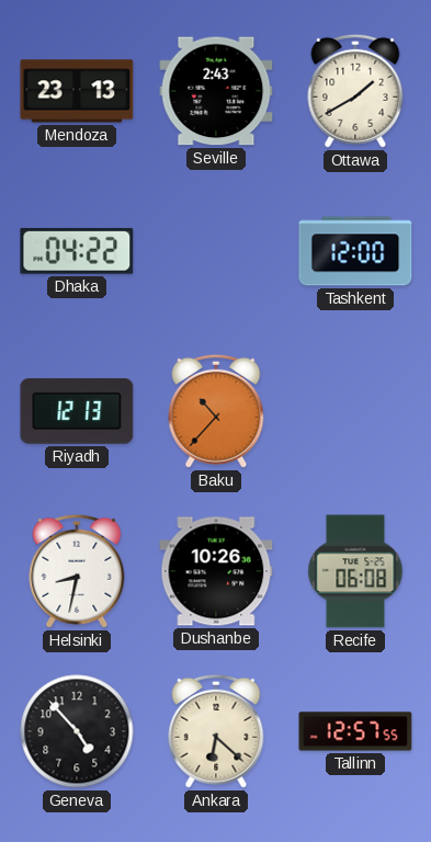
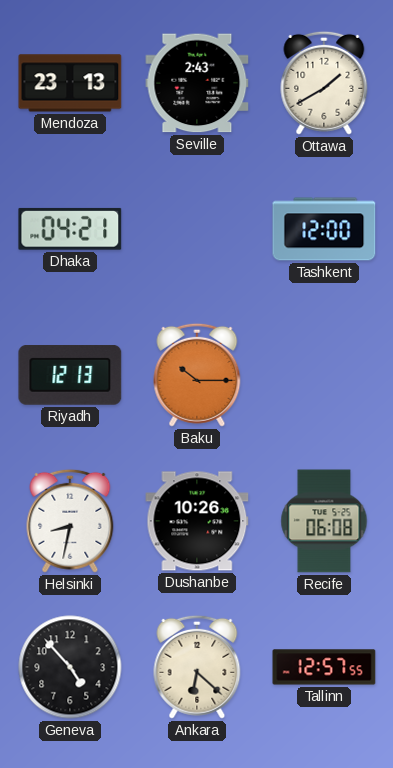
Dhaka: 04:22 -> 04:21
Baku: 10:37 -> 10:15
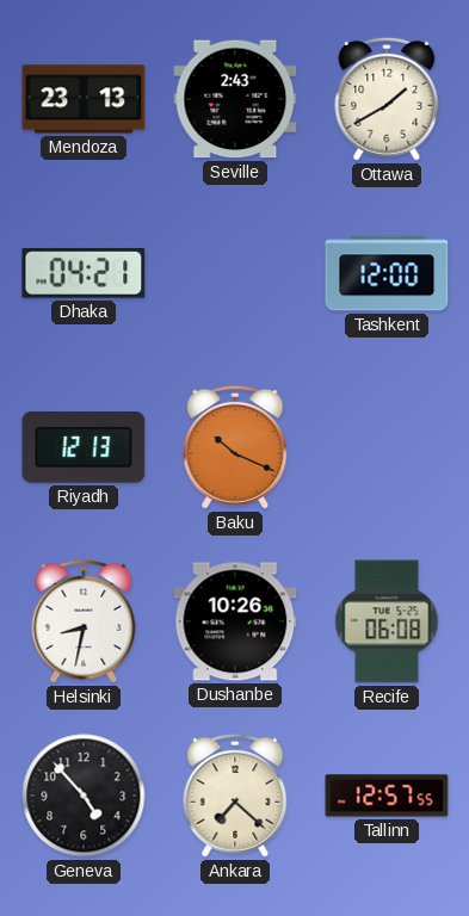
Baku: 10:15 -> 10:19
Ankara: 6:22 -> 7:22
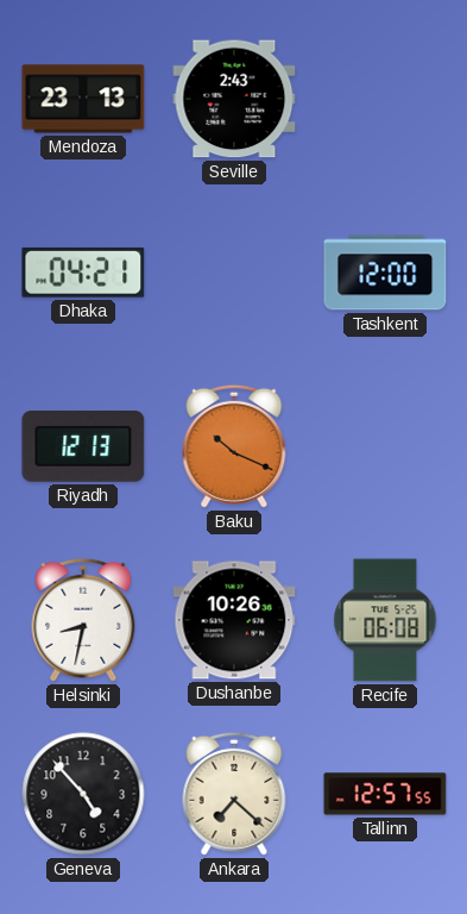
Ottawa: 1:40 -> none
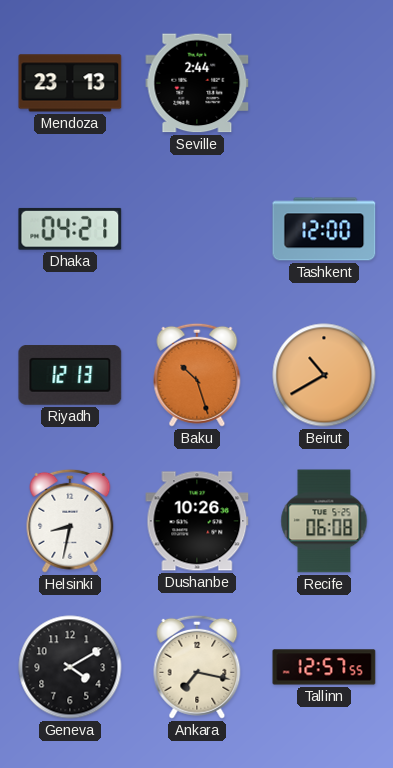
Seville: 2:43 -> 2:44
Baku: 10:19 -> 10:27
Beirut: none -> 10:40
Geneva: 4:53 -> 4:10
Ankara: 7:22 -> 7:17
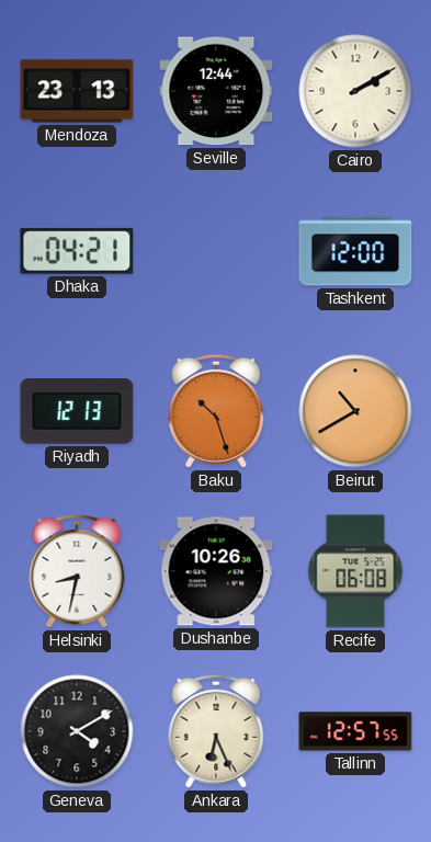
Seville: 2:44 -> 12:44
Cairo: none -> 2:10
Ankara: 7:17 -> 6:26
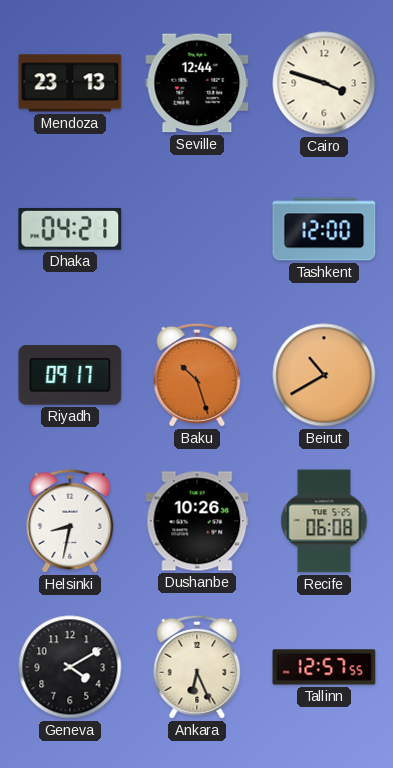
Cairo: 2:10 -> 3:48
Riyadh: 12:13 -> 09:17
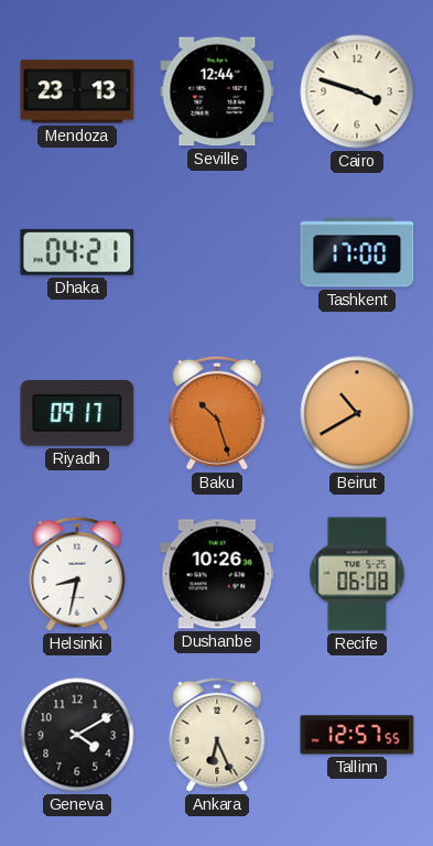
Tashkent: 12:00 -> 17:00
